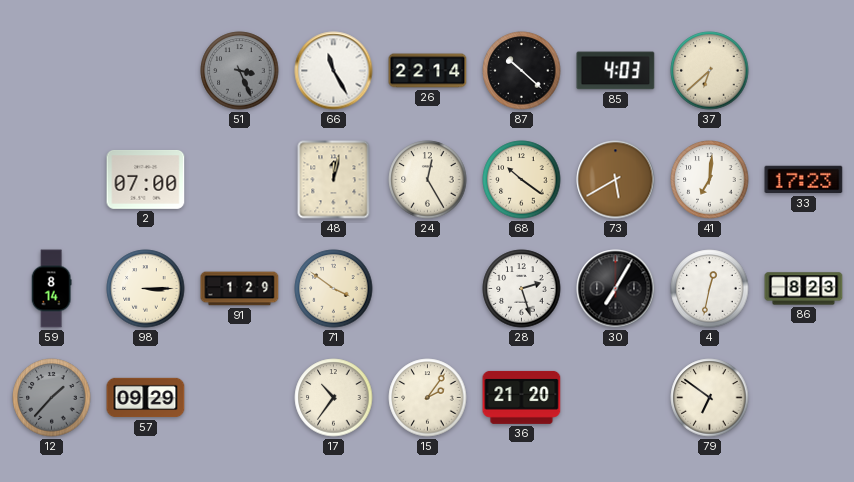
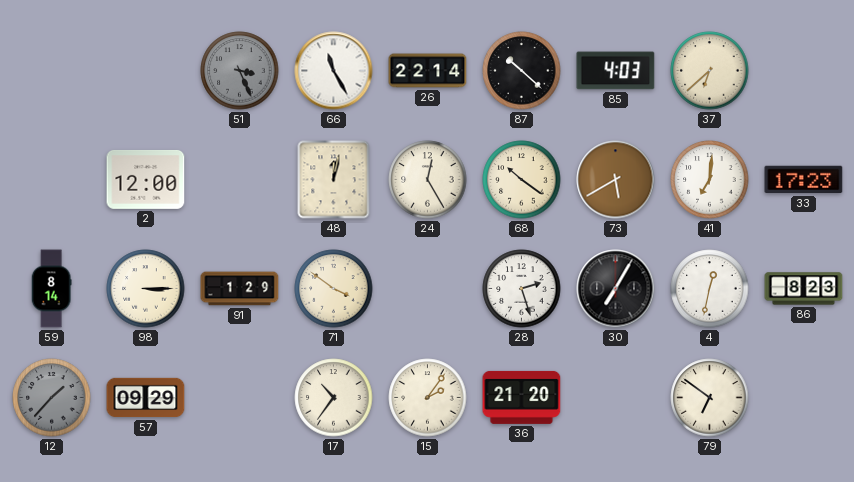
2: 07:00 -> 12:00
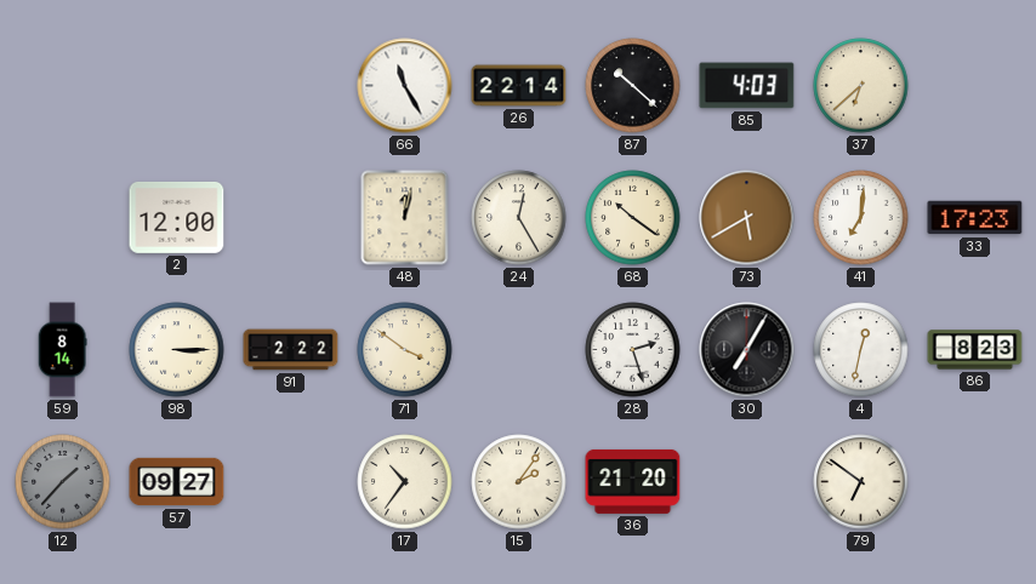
51: 3:26 -> none
91: 1:29 -> 2:22
57: 09:29 -> 09:27
